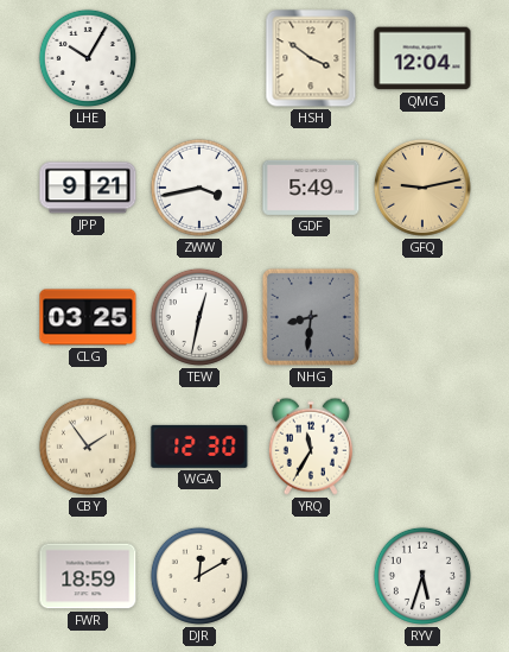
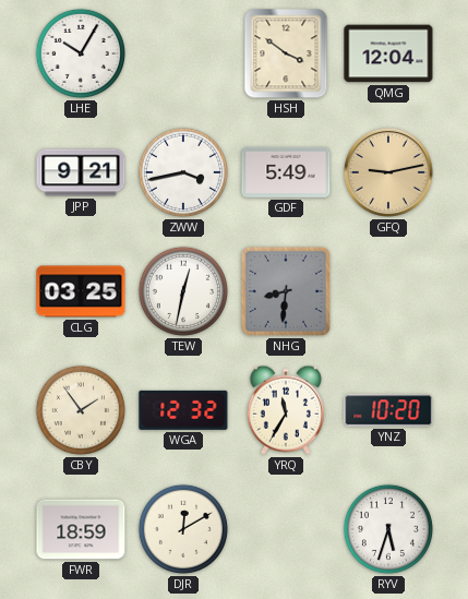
WGA: 12:30 -> 12:32
YNZ: none -> 10:20
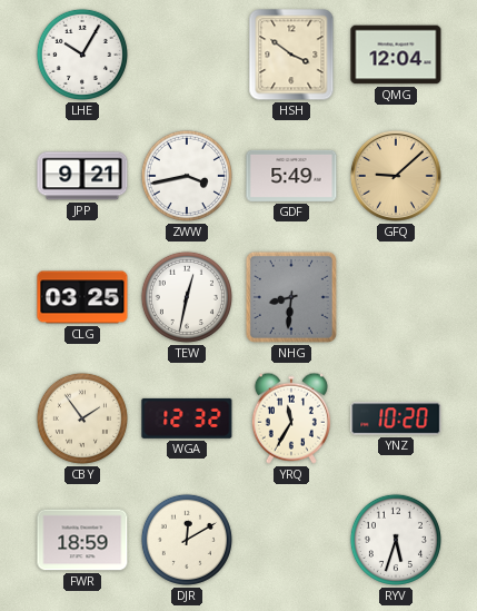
GFQ: 9:13 -> 9:08
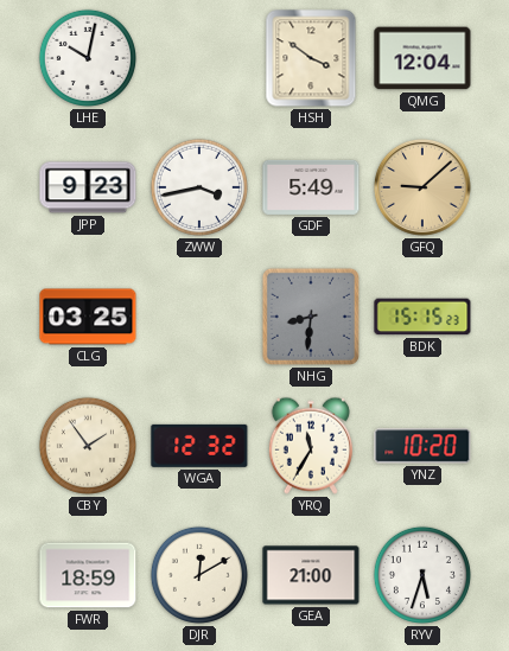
LHE: 10:05 -> 10:02
JPP: 9:21 -> 9:23
TEW: 12:32 -> none
BDK: none -> 15:15
GEA: none -> 21:00
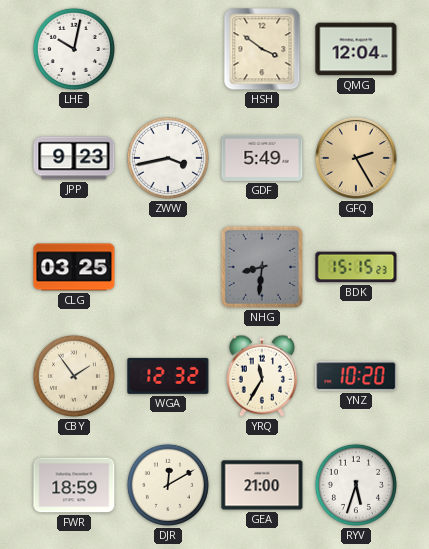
GFQ: 9:08 -> 2:25
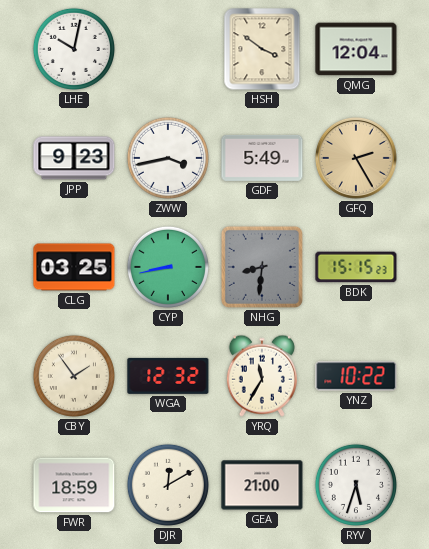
CYP: none -> 8:43
YNZ: 10:20 -> 10:22
